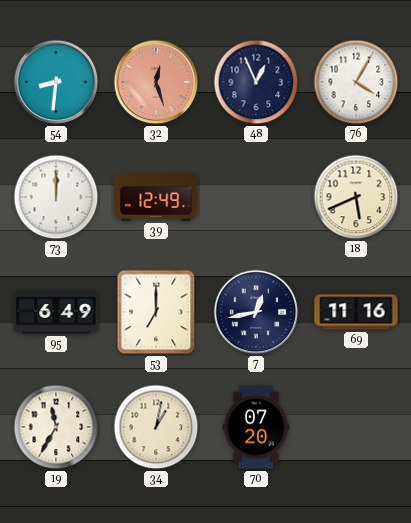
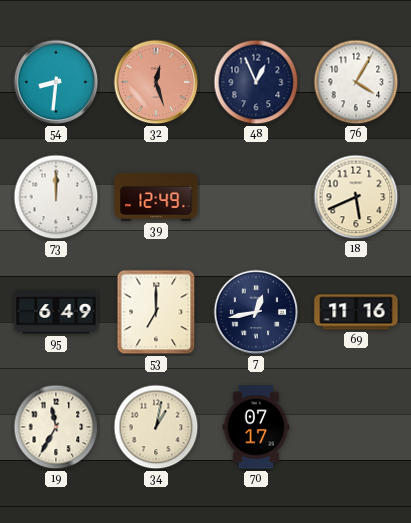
70: 07:20 -> 07:17
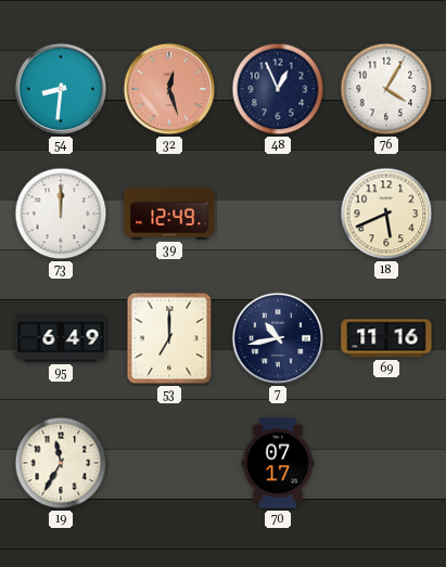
7: 12:43 -> 10:43
34: 1:02 -> none
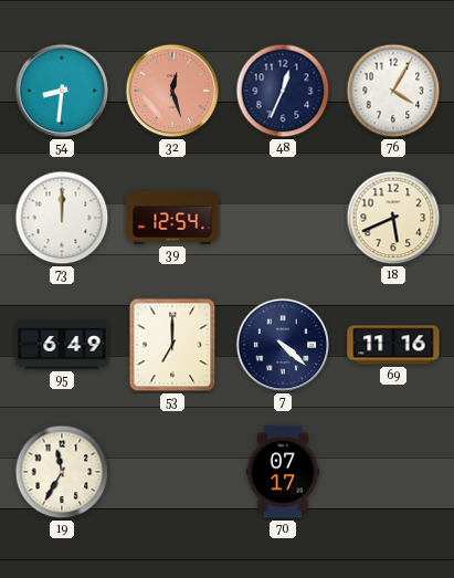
48: 12:56 -> 12:34
39: 12:49 -> 12:54
7: 10:43 -> 4:22
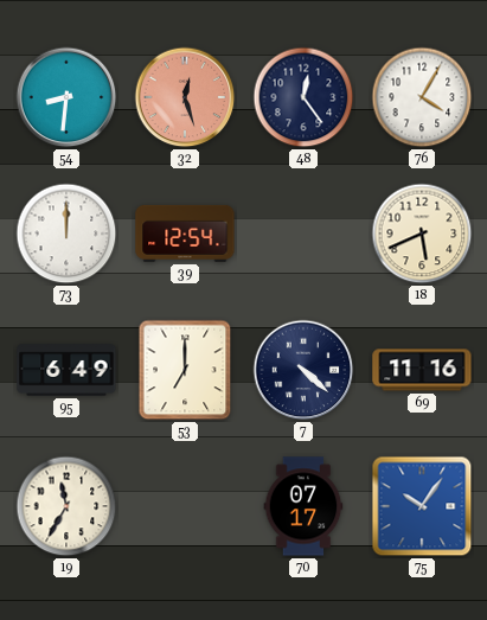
48: 12:34 -> 12:24
75: none -> 10:06
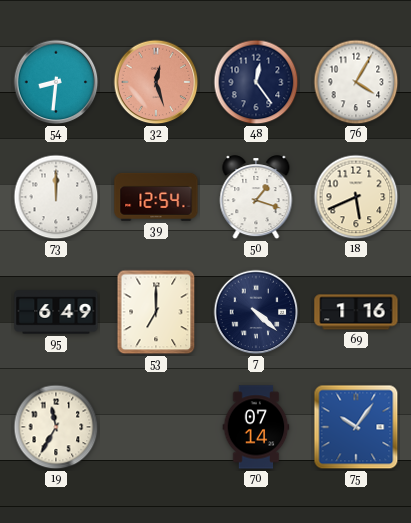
50: none -> 1:18
69: 11:16 -> 1:16
70: 07:17 -> 07:14
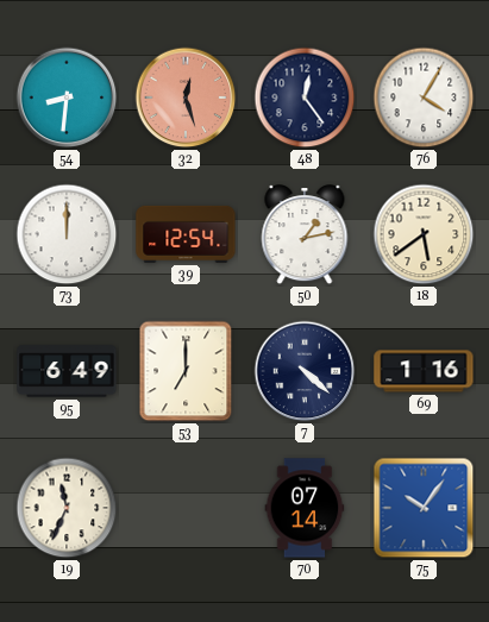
50: 1:18 -> 1:13
18: 5:41 -> 5:39
19: 11:35 -> 11:34
